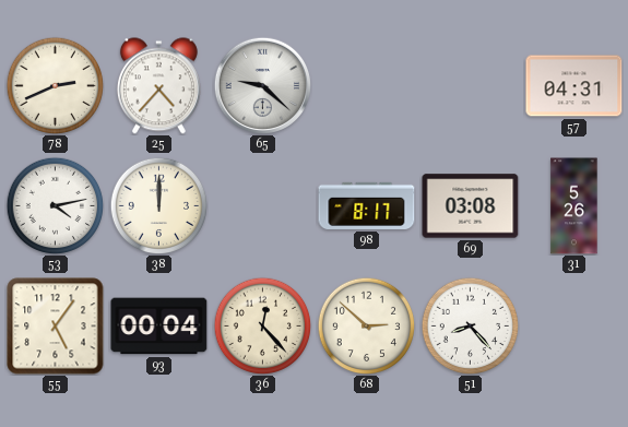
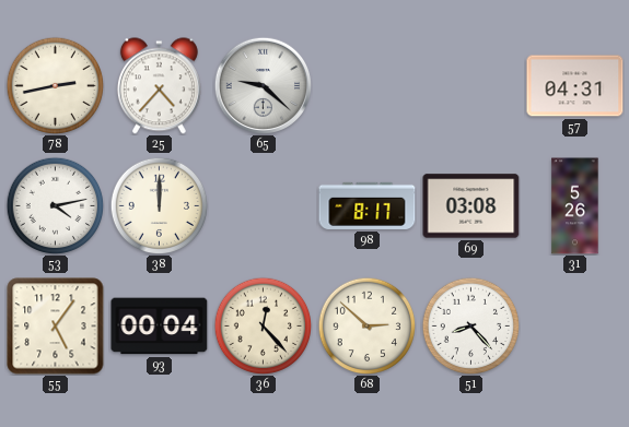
78: 2:41 -> 2:43
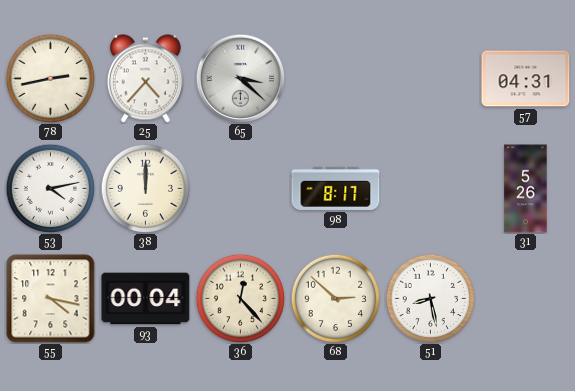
65: 9:22 -> 3:22
69: 03:08 -> none
55: 5:06 -> 4:17
51: 8:23 -> 8:28
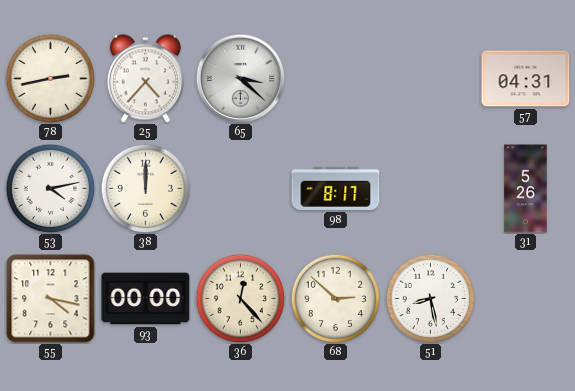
93: 00:04 -> 00:00
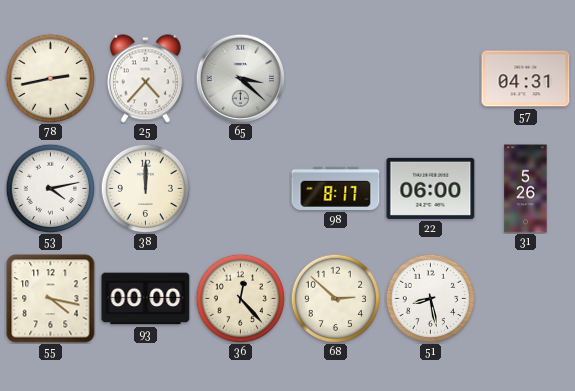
22: none -> 06:00
